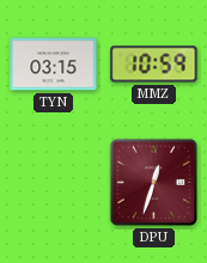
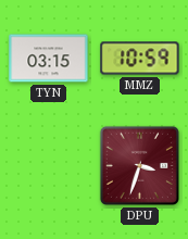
DPU: 12:33 -> 3:33
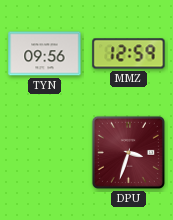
TYN: 03:15 -> 09:56
MMZ: 10:59 -> 12:59
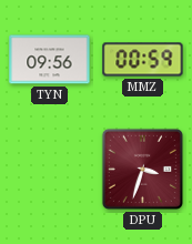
MMZ: 12:59 -> 00:59
